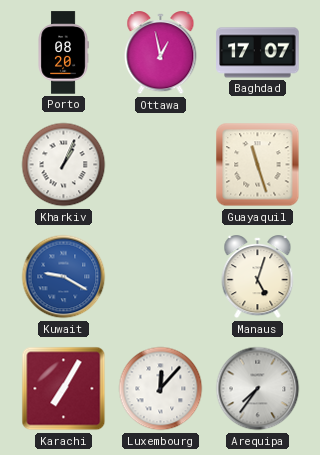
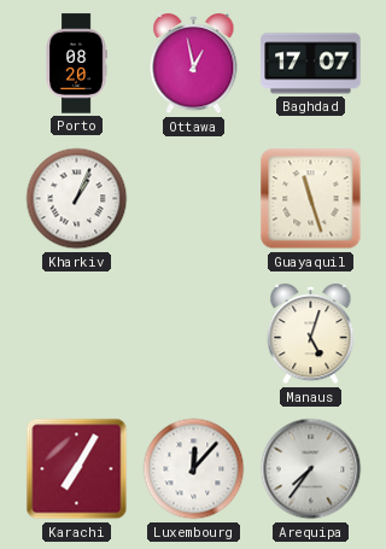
Kuwait: 9:20 -> none
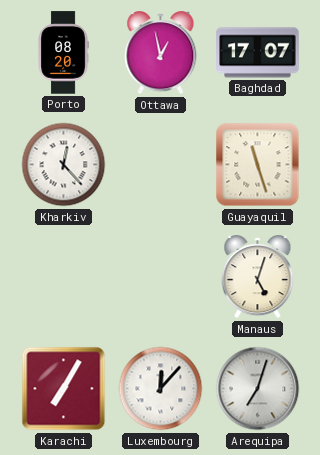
Kharkiv: 1:04 -> 12:23
Arequipa: 7:36 -> 7:03
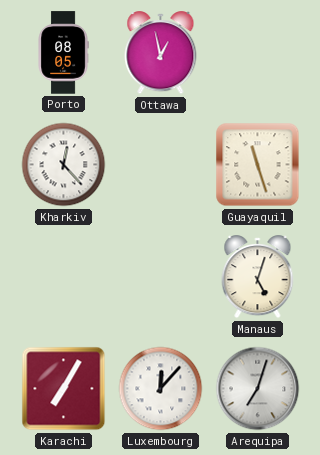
Porto: 08:20 -> 08:05
Baghdad: 17:07 -> none
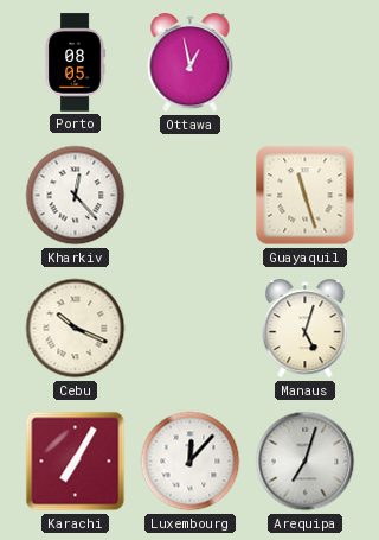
Cebu: none -> 10:19
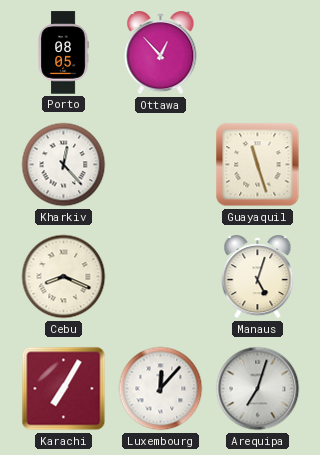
Ottawa: 12:58 -> 12:53
Cebu: 10:19 -> 8:19
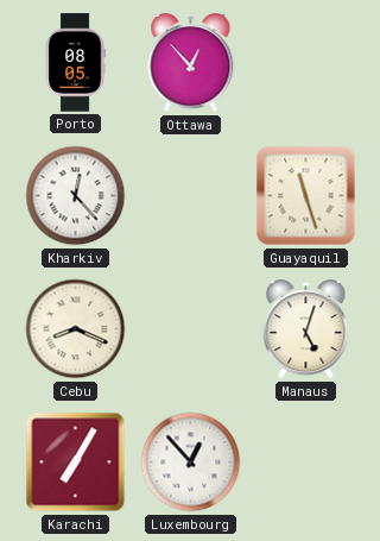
Luxembourg: 12:07 -> 12:53
Arequipa: 7:03 -> none
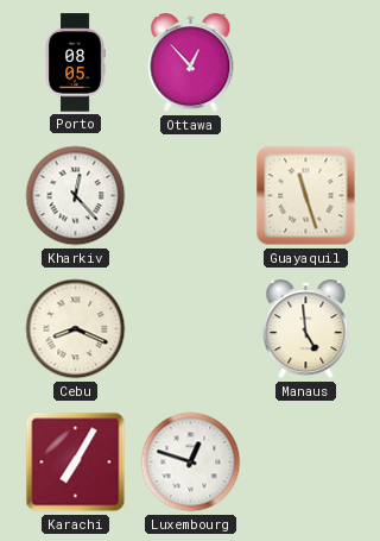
Manaus: 5:03 -> 4:59
Luxembourg: 12:53 -> 12:48
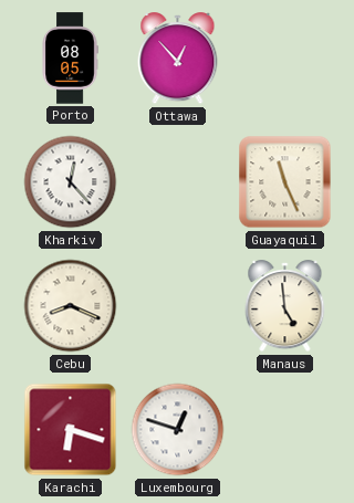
Guayaquil: 11:27 -> 11:26
Karachi: 7:05 -> 6:18
